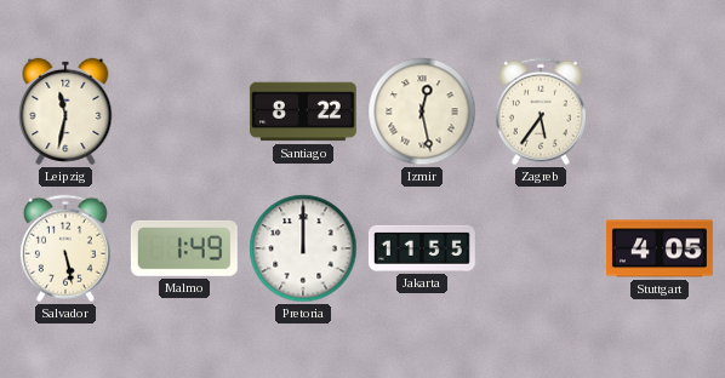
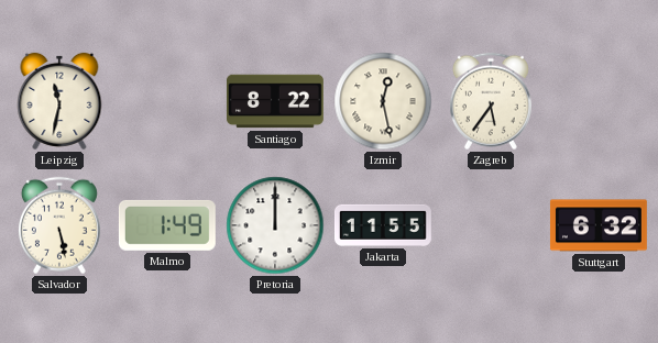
Stuttgart: 4:05 -> 6:32
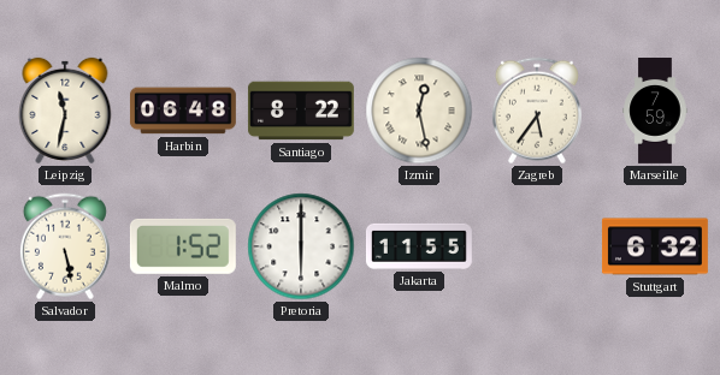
Harbin: none -> 06:48
Marseille: none -> 7:59
Malmo: 1:49 -> 1:52
Pretoria: 12:00 -> 6:00
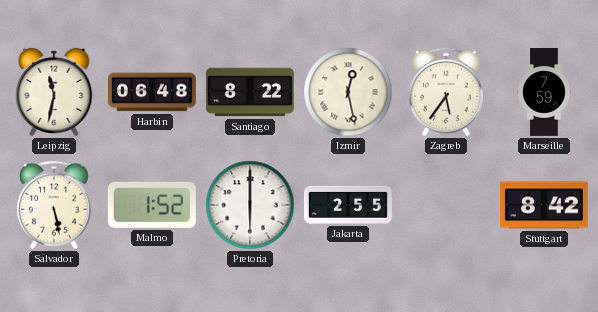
Jakarta: 11:55 -> 2:55
Stuttgart: 6:32 -> 8:42
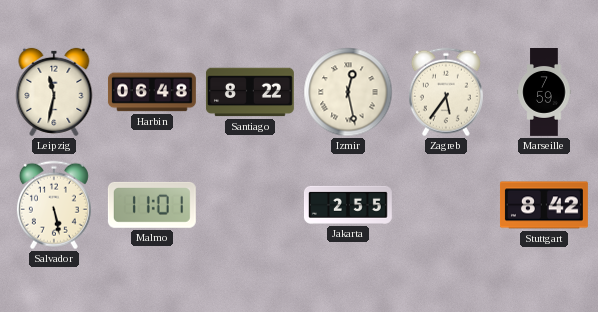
Malmo: 1:52 -> 11:01
Pretoria: 6:00 -> none
